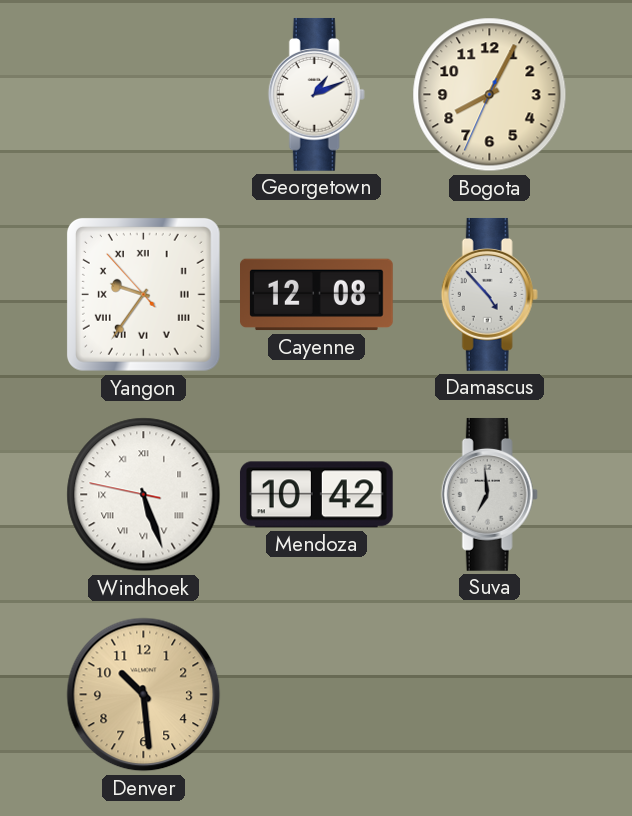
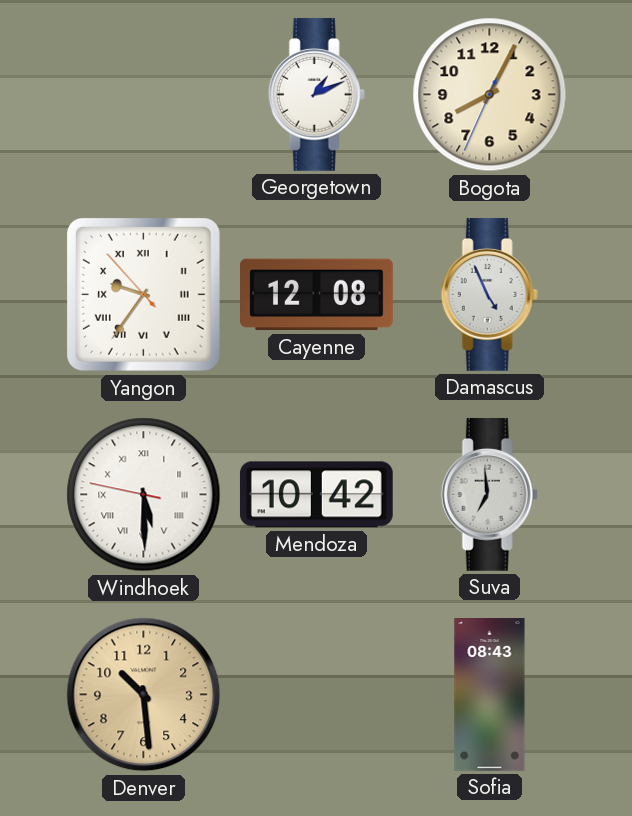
Damascus: 4:53 -> 4:56
Windhoek: 5:26 -> 5:29
Sofia: none -> 08:43
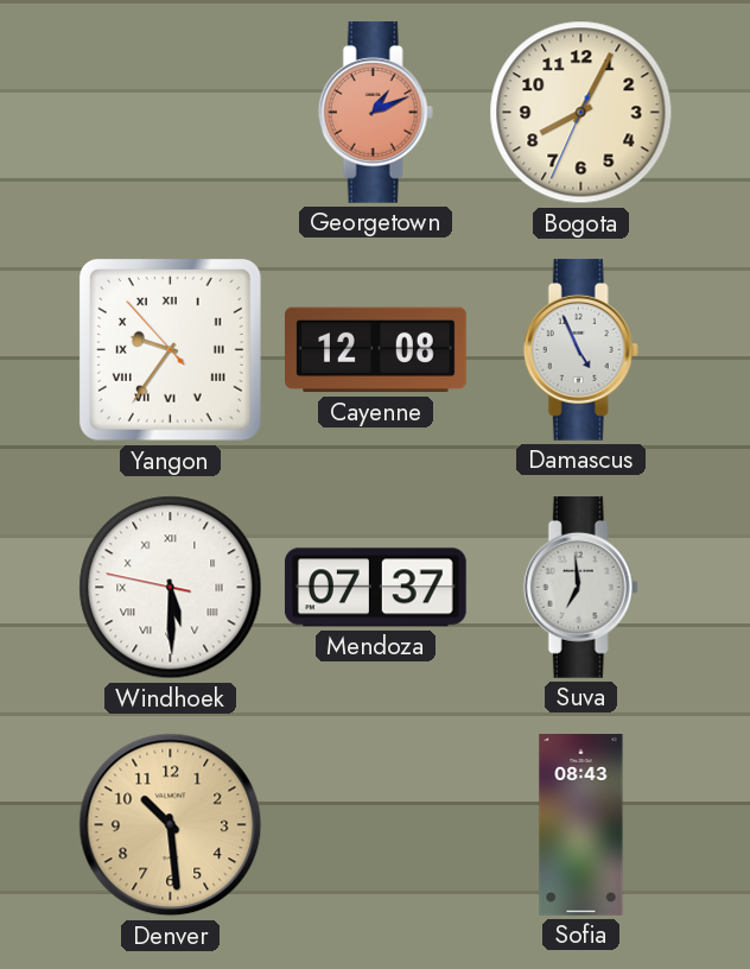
Georgetown dial: white -> salmon
Mendoza: 10:42 -> 07:37
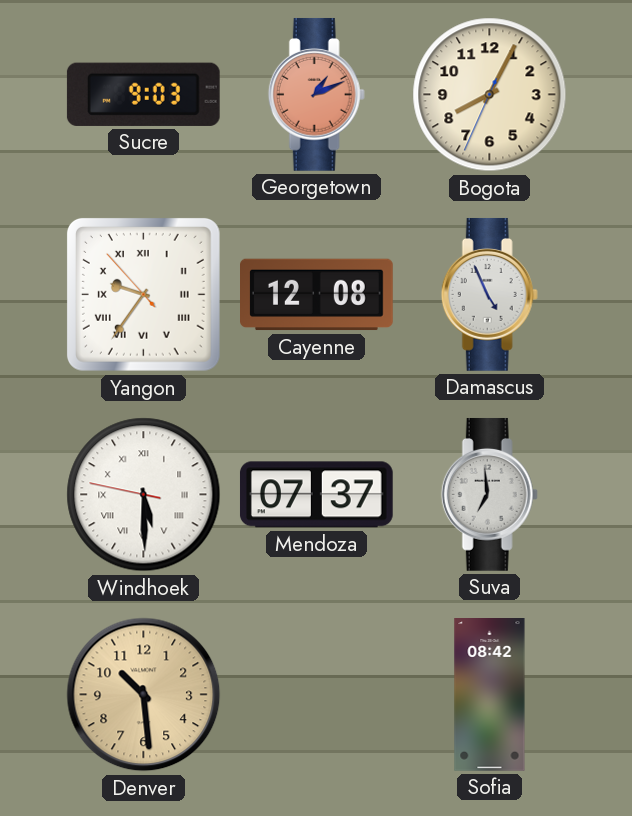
Sucre: none -> 9:03
Sofia: 08:43 -> 08:42
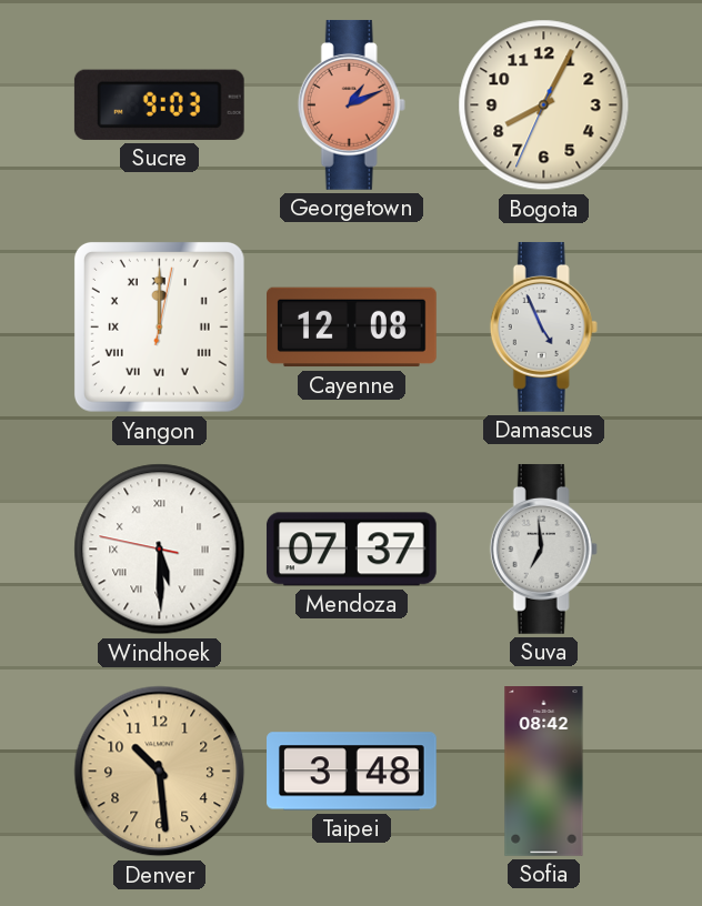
Yangon: 9:35 -> 12:00
Taipei: none -> 3:48
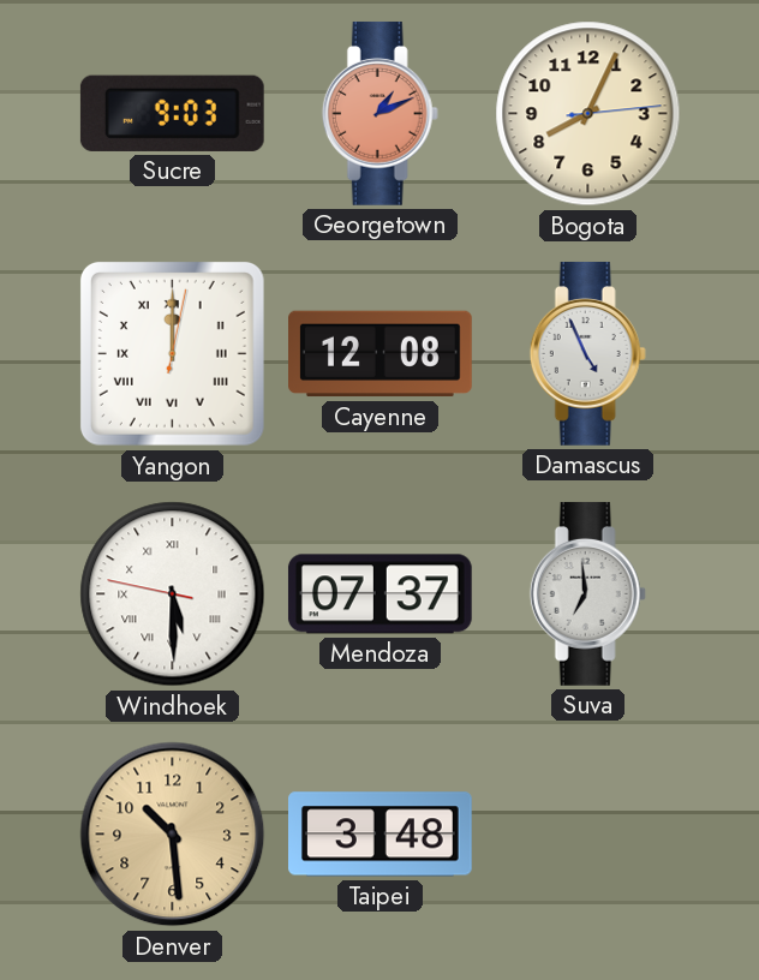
Bogota: 8:04:34 -> 8:04:14
Sofia: 08:42 -> none
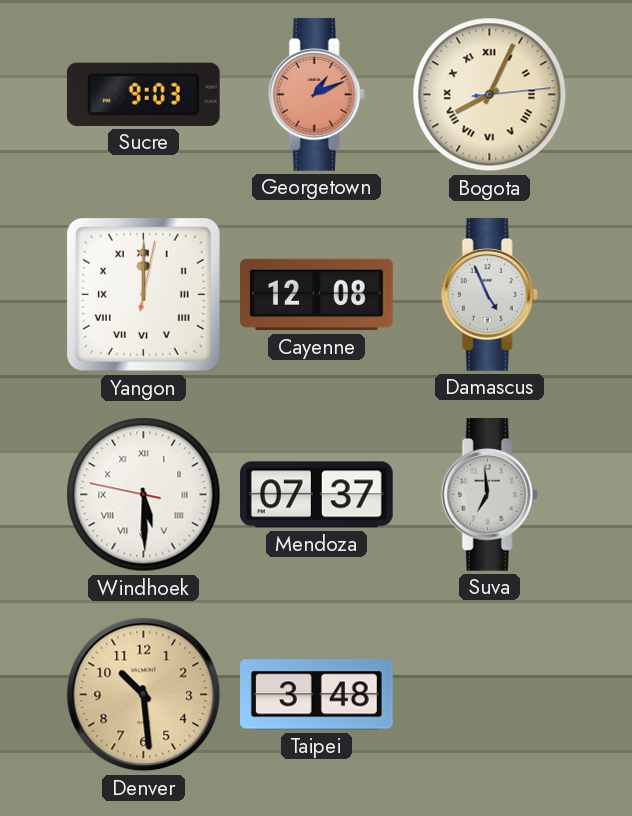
Bogota numerals: Arabic -> Roman
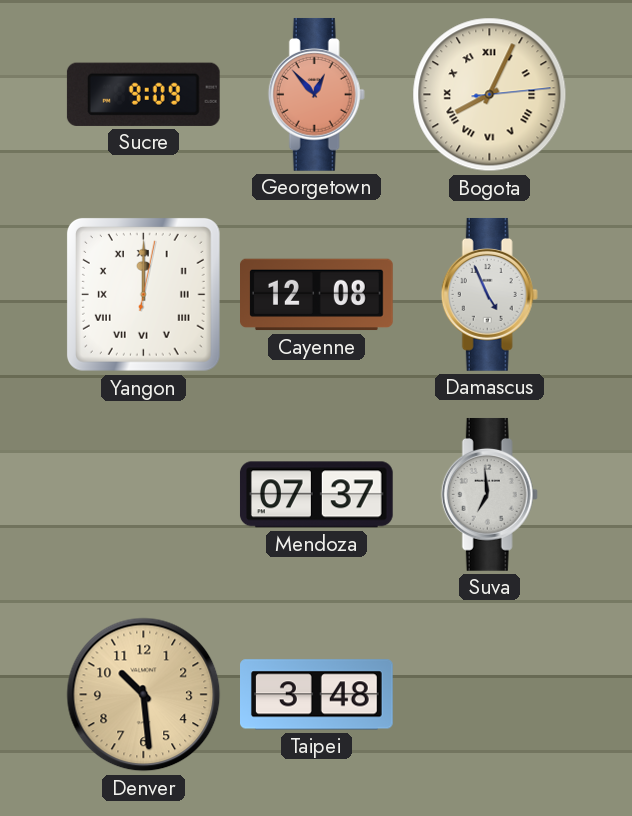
Sucre: 9:03 -> 9:09
Georgetown: 1:11 -> 12:53
Windhoek: 5:29 -> none
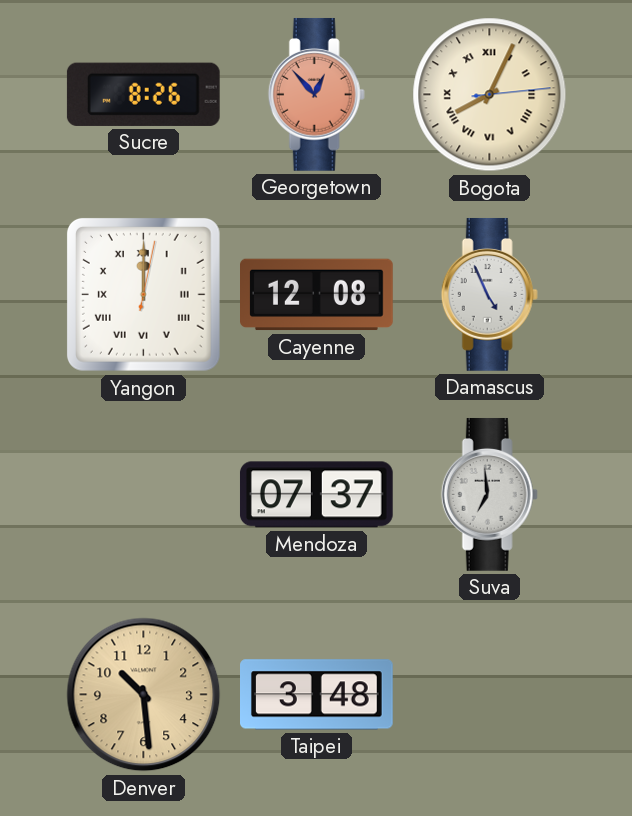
Sucre: 9:09 -> 8:26
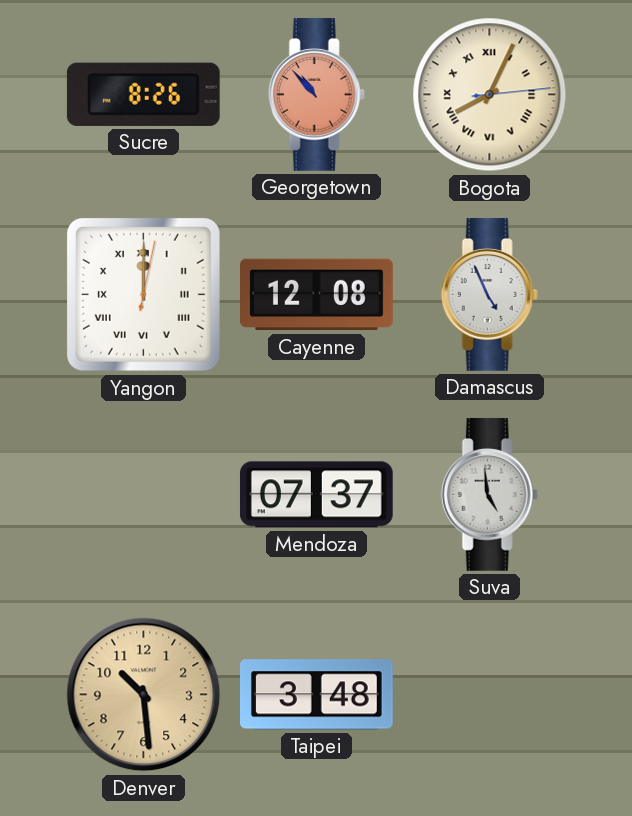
Georgetown: 12:53 -> 10:53
Suva: 6:59 -> 4:59
